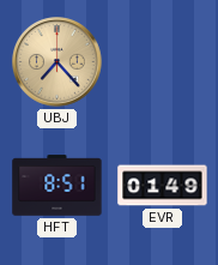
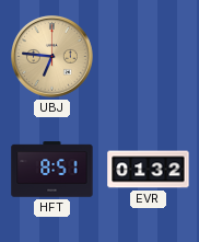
UBJ: 7:23 -> 6:46
EVR: 01:49 -> 01:32
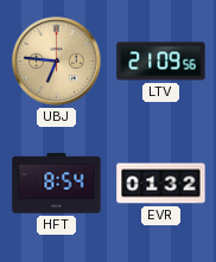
LTV: none -> 21:09
HFT: 8:51 -> 8:54
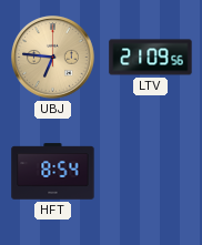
EVR: 01:32 -> none
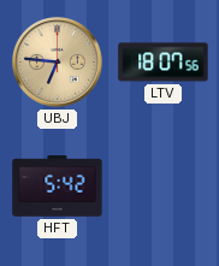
LTV: 21:09 -> 18:07
HFT: 8:54 -> 5:42
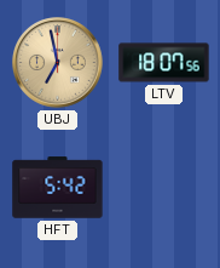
UBJ: 6:46 -> 6:58
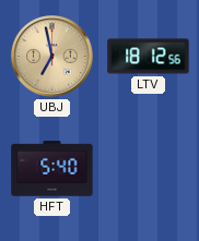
LTV: 18:07 -> 18:12
HFT: 5:42 -> 5:40
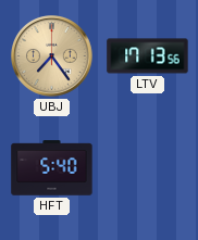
UBJ: 6:58 -> 7:24
LTV: 18:12 -> 17:13
